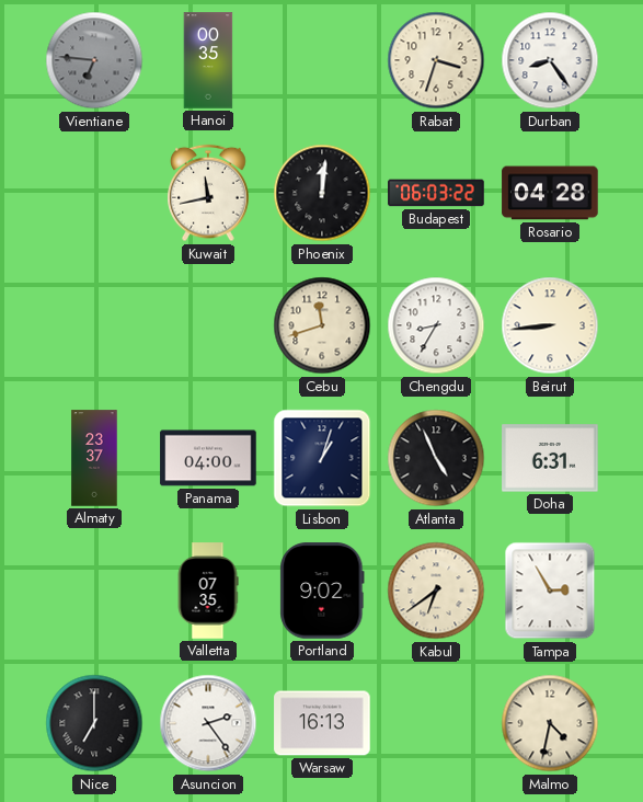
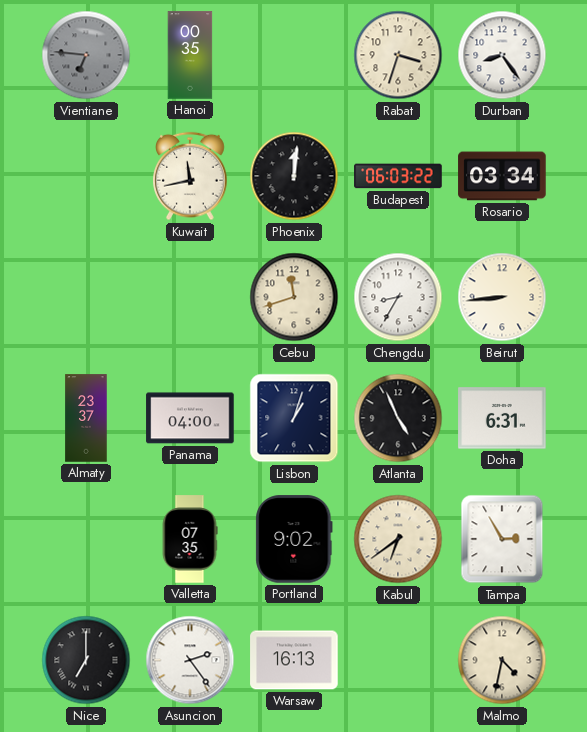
Rosario: 04:28 -> 03:34
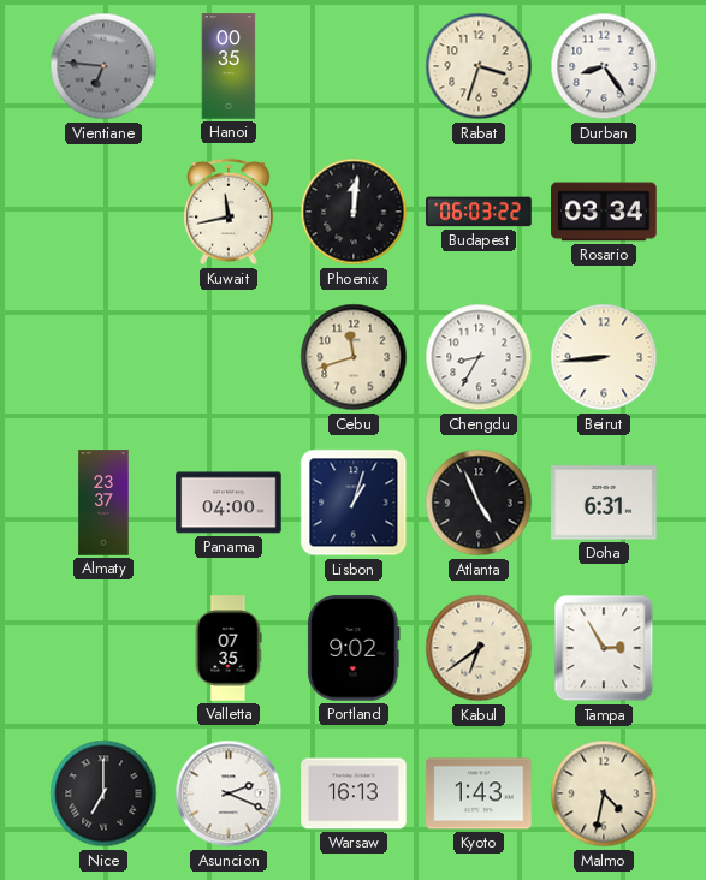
Asuncion: 2:24 -> 2:19
Kyoto: none -> 1:43
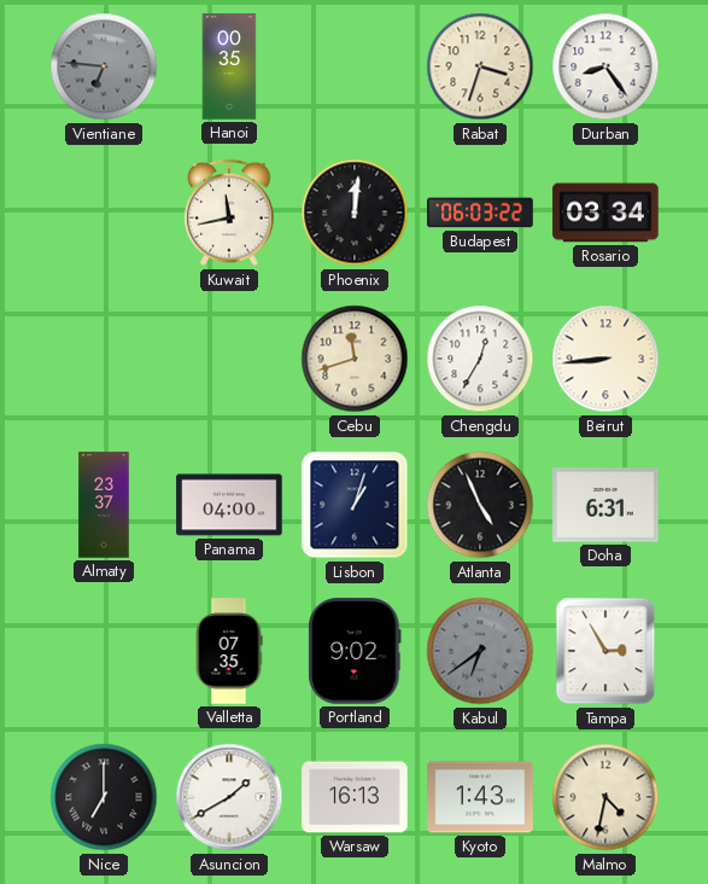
Chengdu: 8:35 -> 12:35
Kabul dial: cream -> grey
Asuncion: 2:19 -> 1:40
